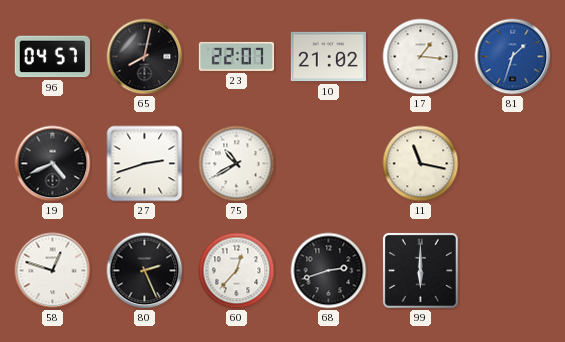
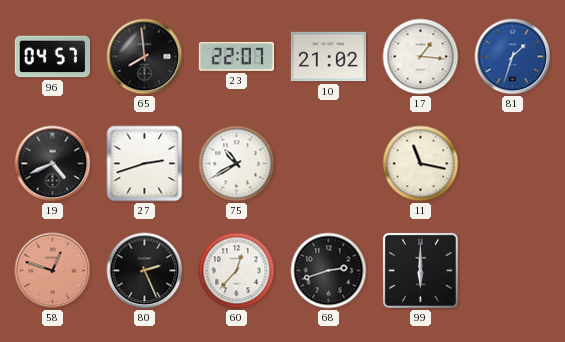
65: 8:02 -> 7:59
58 dial: white -> salmon
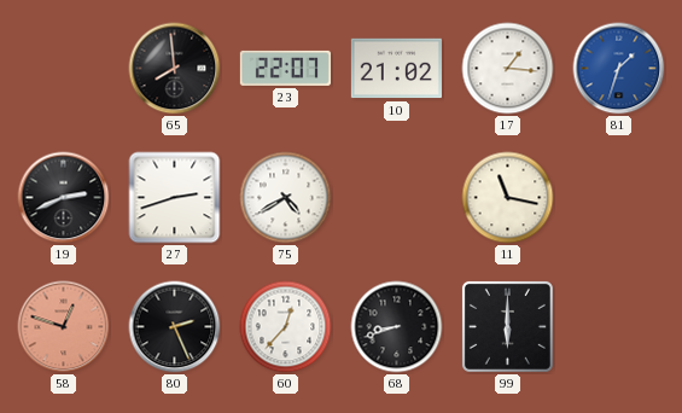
96: 04:57 -> none
19: 4:41 -> 2:41
75: 10:40 -> 4:40
68: 2:42 -> 8:42
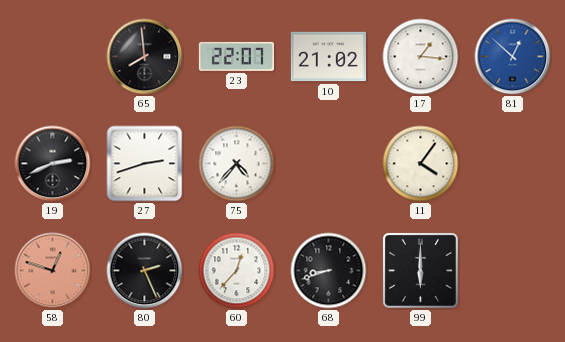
81: 1:33 -> 12:52
75: 4:40 -> 4:37
11: 11:17 -> 4:06
